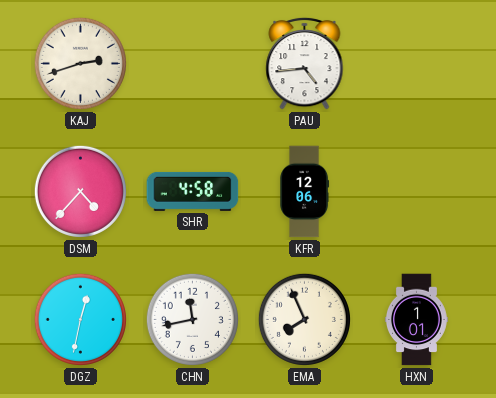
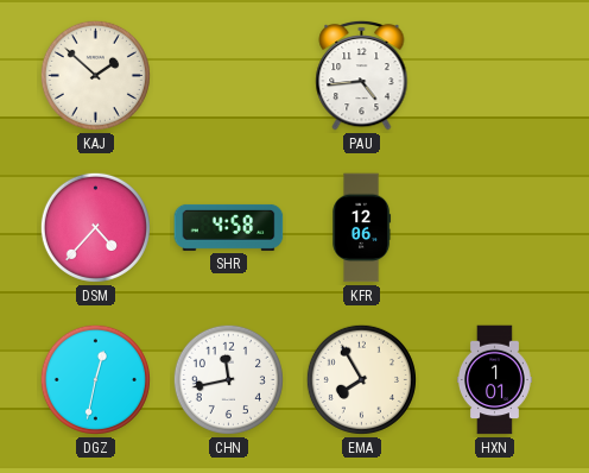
KAJ: 2:42 -> 1:52
EMA: 7:56 -> 7:55
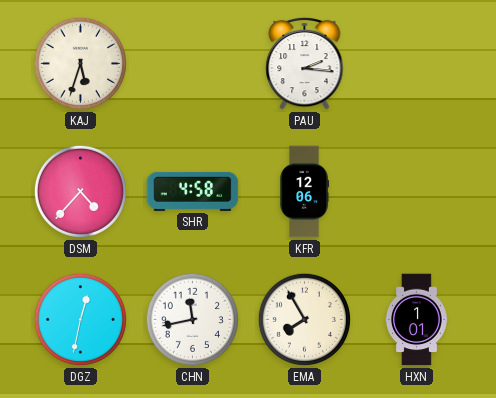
KAJ: 1:52 -> 5:33
PAU: 4:44 -> 2:16
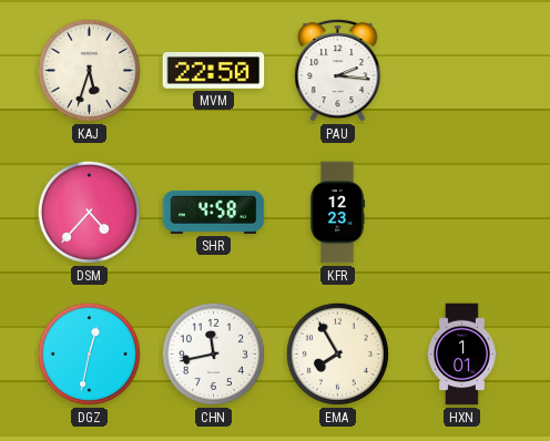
MVM: none -> 22:50
KFR: 12:06 -> 12:23
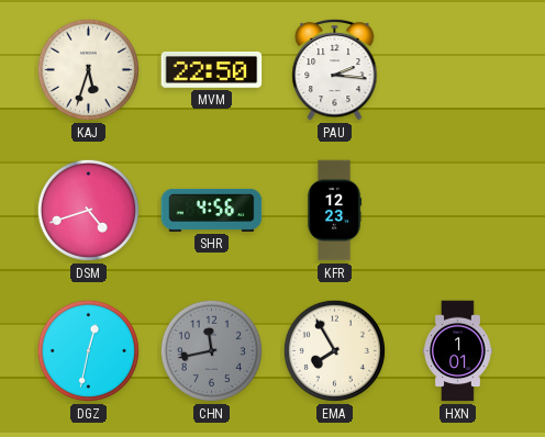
DSM: 4:37 -> 4:42
SHR: 4:58 -> 4:56
CHN dial: white -> grey
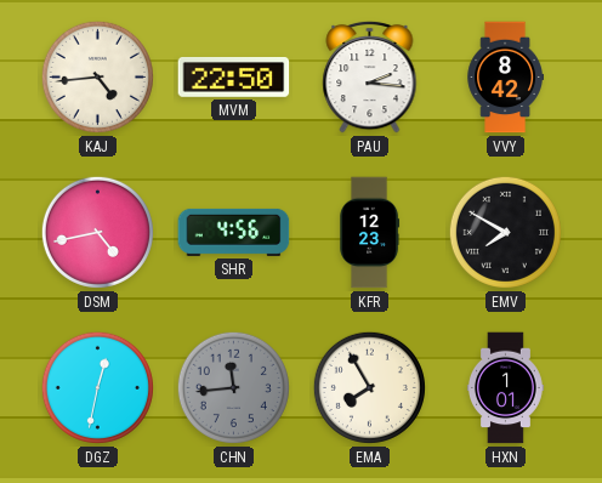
KAJ: 5:33 -> 4:44
VVY: none -> 8:42
DSM: 4:42 -> 4:43
EMV: none -> 7:50
CHN: 11:43 -> 11:44
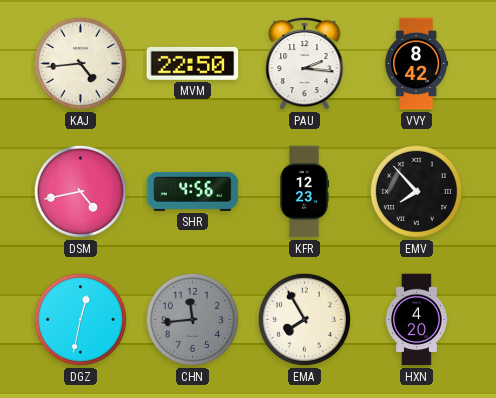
EMV: 7:50 -> 7:53
HXN: 1:01 -> 4:20
